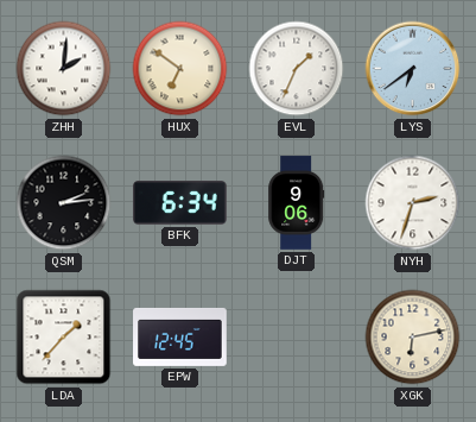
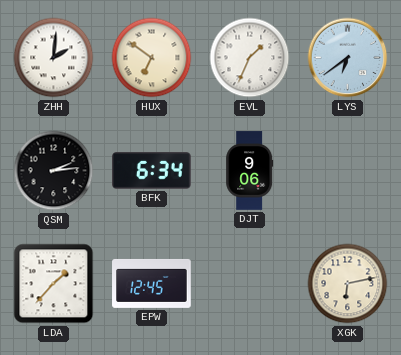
NYH: 2:33 -> none
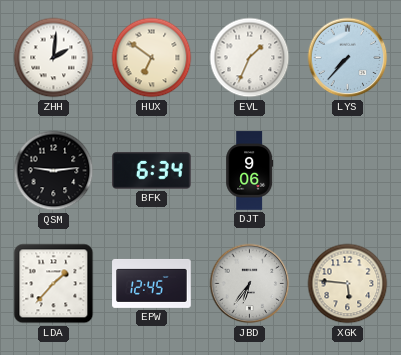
LYS: 6:39 -> 7:37
QSM: 2:14 -> 9:14
JBD: none -> 6:36
XGK: 6:13 -> 5:46
